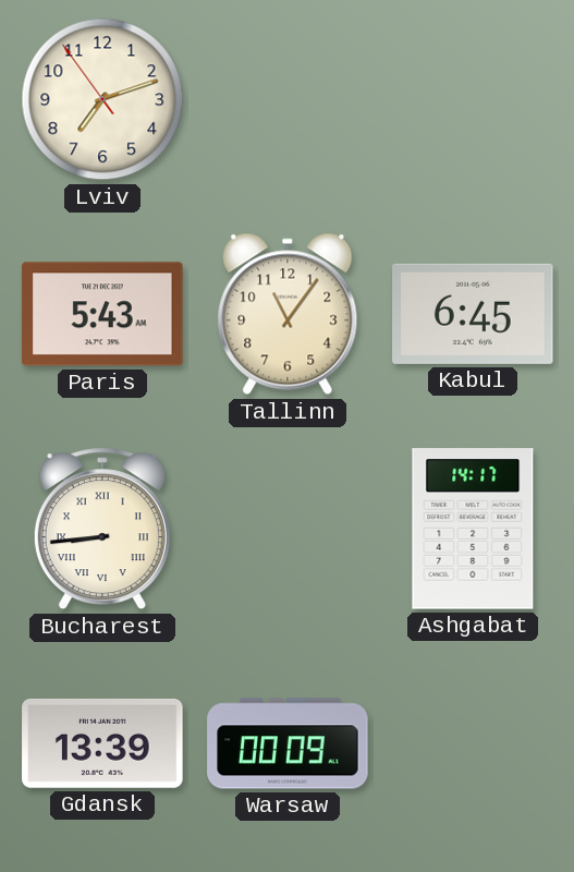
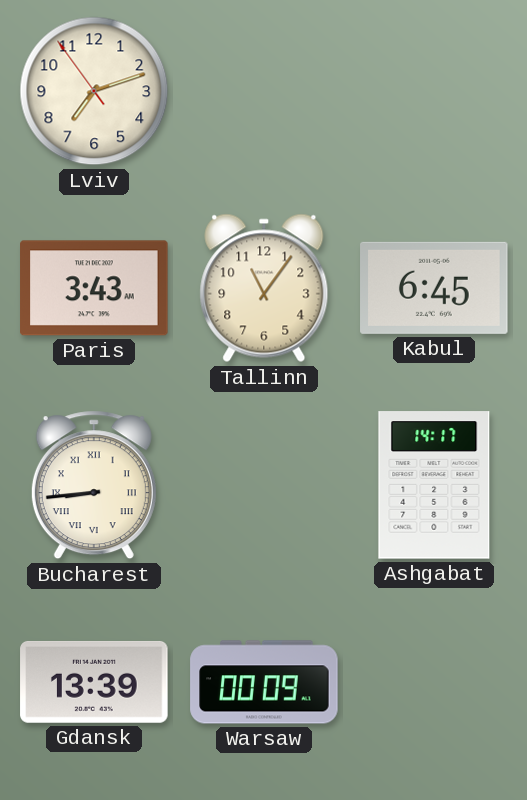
Paris: 5:43 -> 3:43
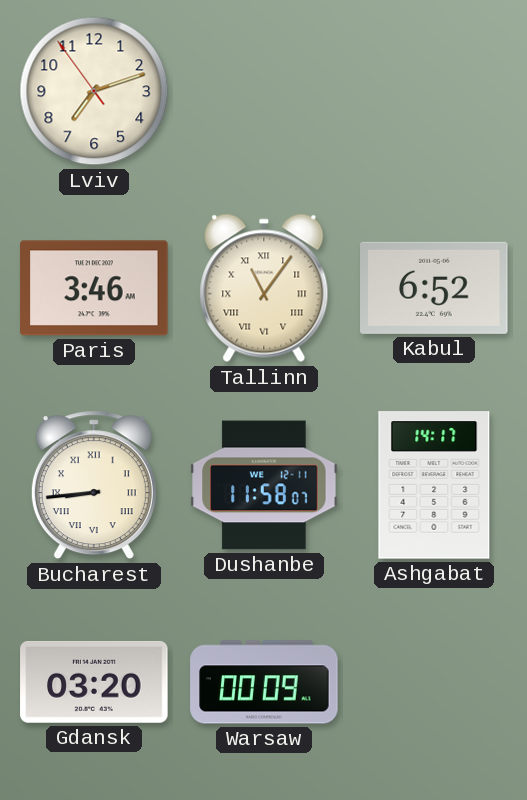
Paris: 3:43 -> 3:46
Tallinn numerals: Arabic -> Roman
Kabul: 6:45 -> 6:52
Dushanbe: none -> 11:58
Gdansk: 13:39 -> 03:20
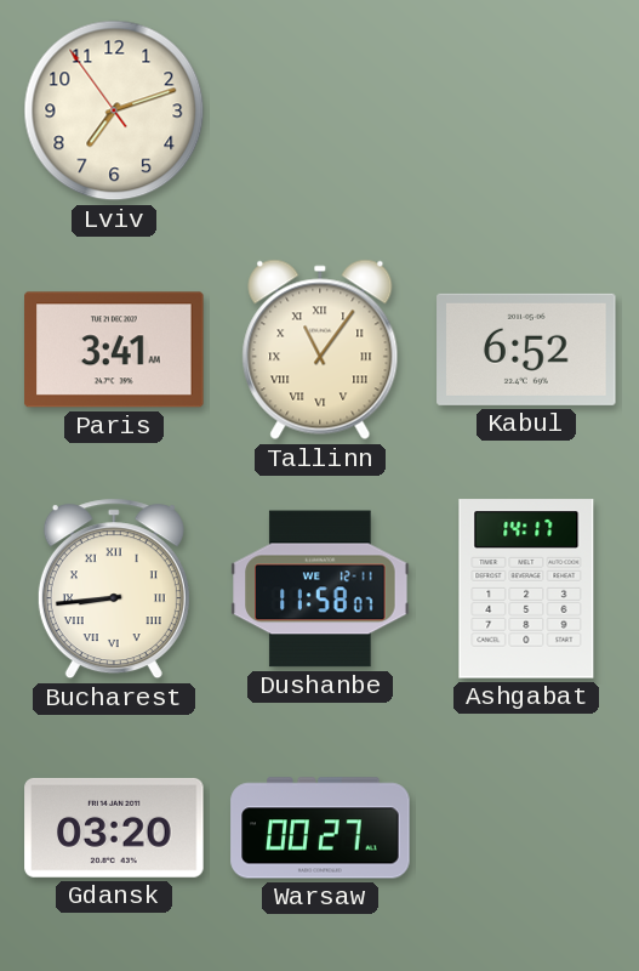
Paris: 3:46 -> 3:41
Warsaw: 00:09 -> 00:27
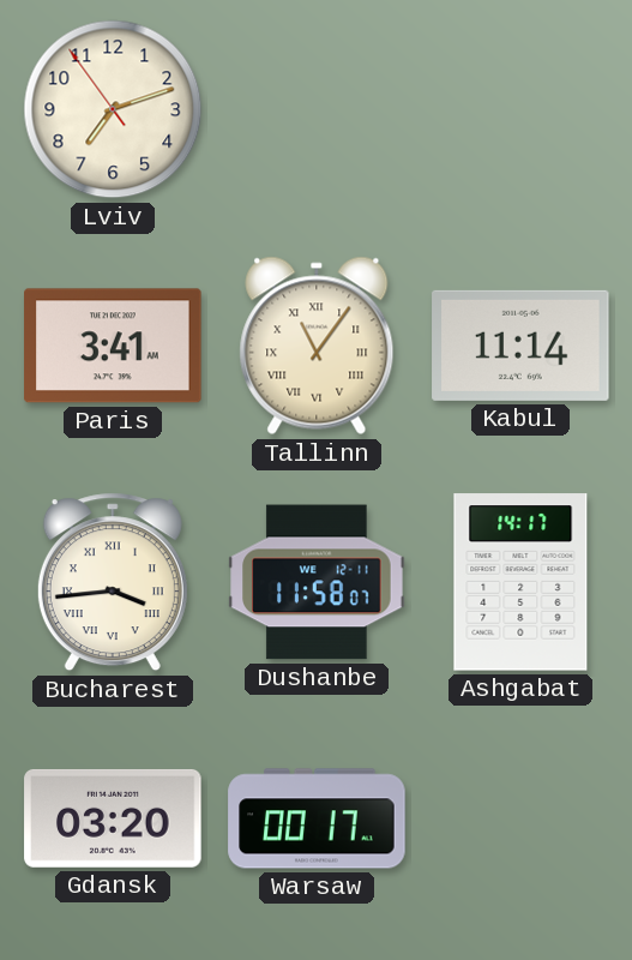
Kabul: 6:52 -> 11:14
Bucharest: 8:44 -> 3:44
Warsaw: 00:27 -> 00:17
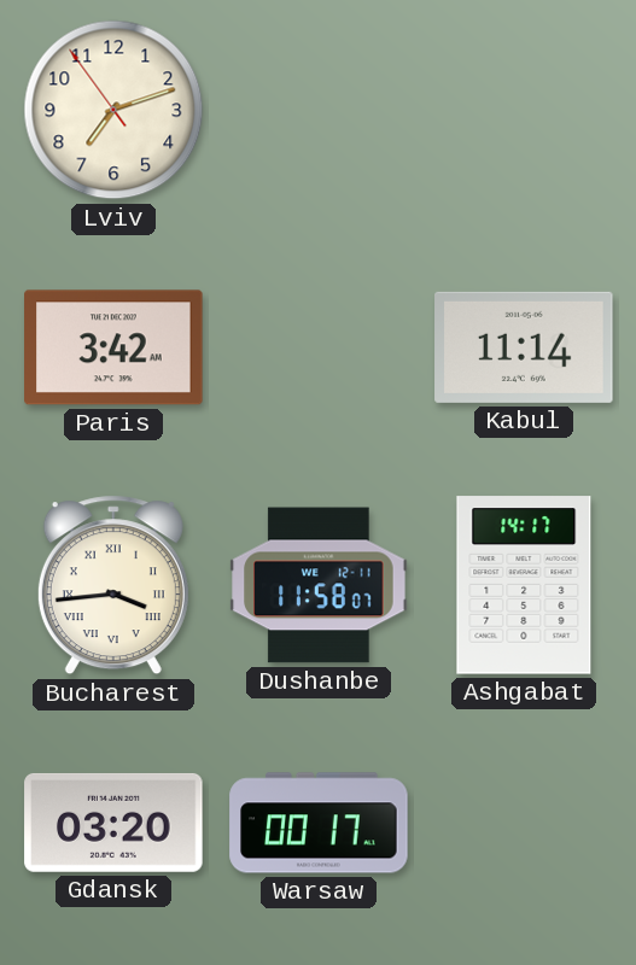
Paris: 3:41 -> 3:42
Tallinn: 11:06 -> none
